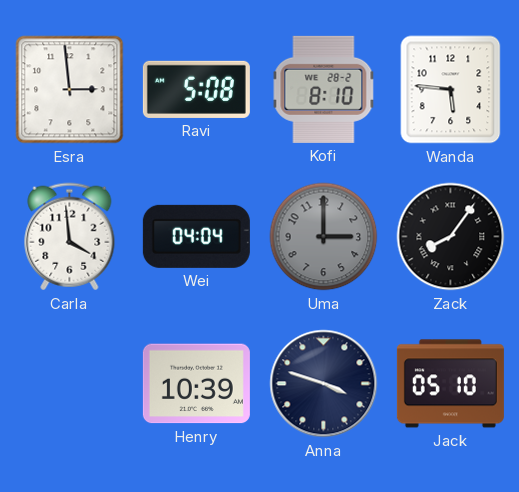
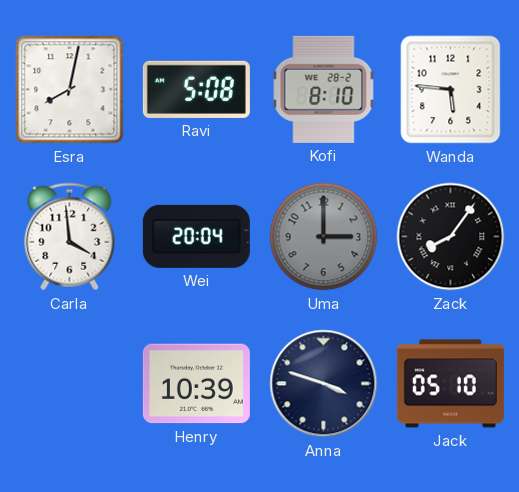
Esra: 2:59 -> 8:02
Wei: 04:04 -> 20:04
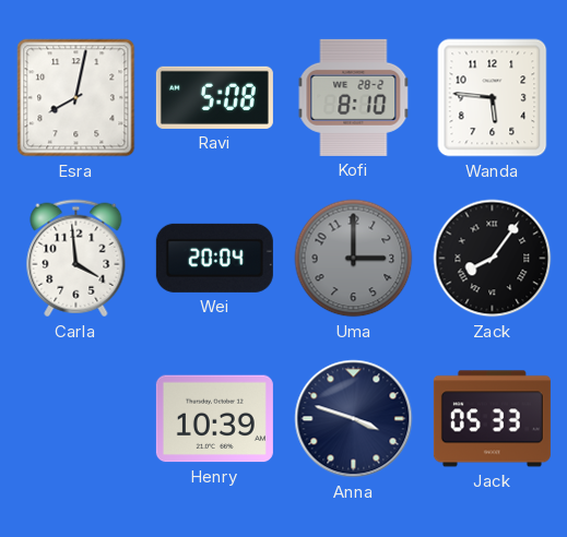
Jack: 05:10 -> 05:33
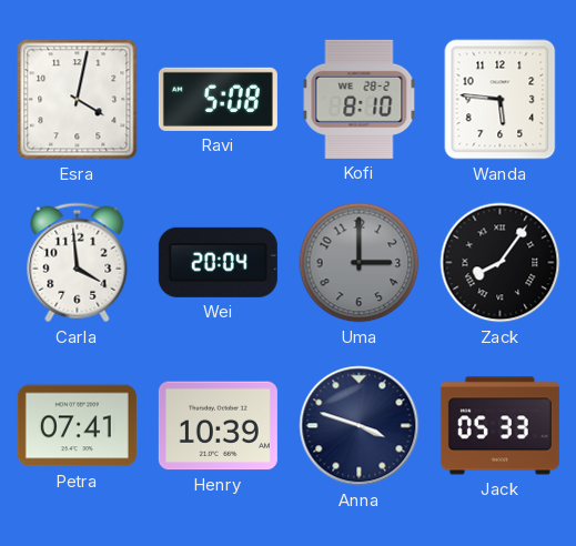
Esra: 8:02 -> 4:02
Petra: none -> 07:41
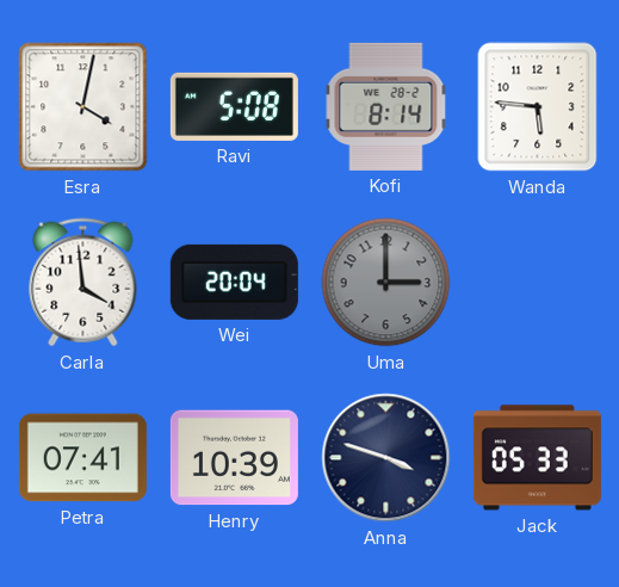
Kofi: 8:10 -> 8:14
Zack: 8:06 -> none
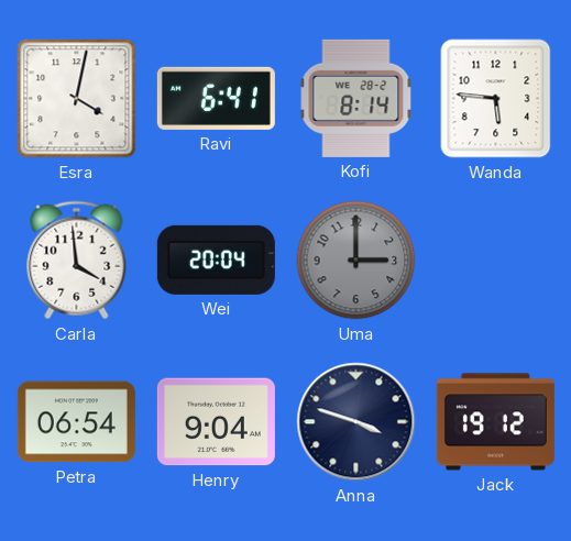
Ravi: 5:08 -> 6:41
Petra: 07:41 -> 06:54
Henry: 10:39 -> 9:04
Jack: 05:33 -> 19:12
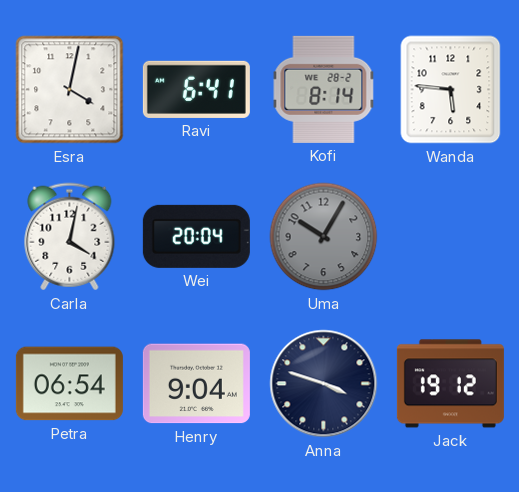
Carla: 3:59 -> 4:02
Uma: 3:00 -> 10:05
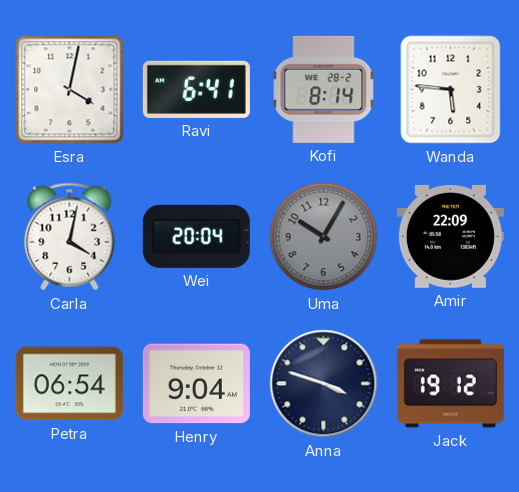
Amir: none -> 22:09
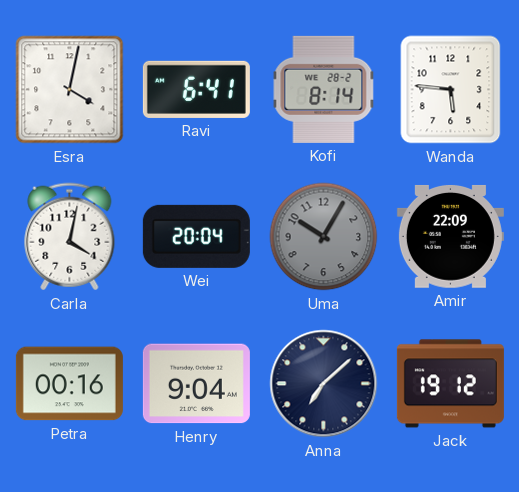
Petra: 06:54 -> 00:16
Anna: 3:48 -> 7:08
